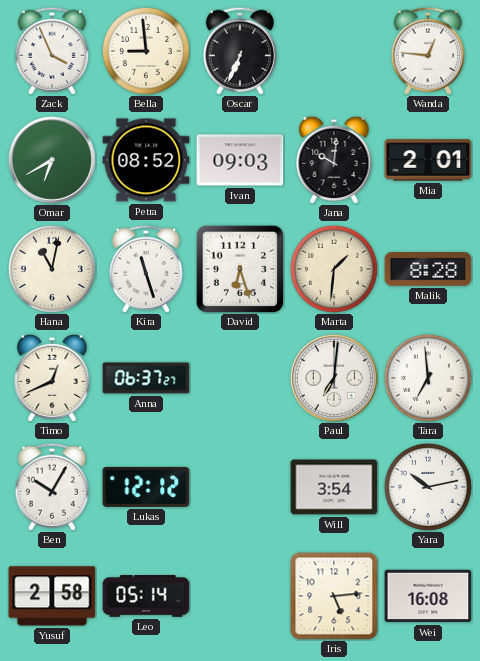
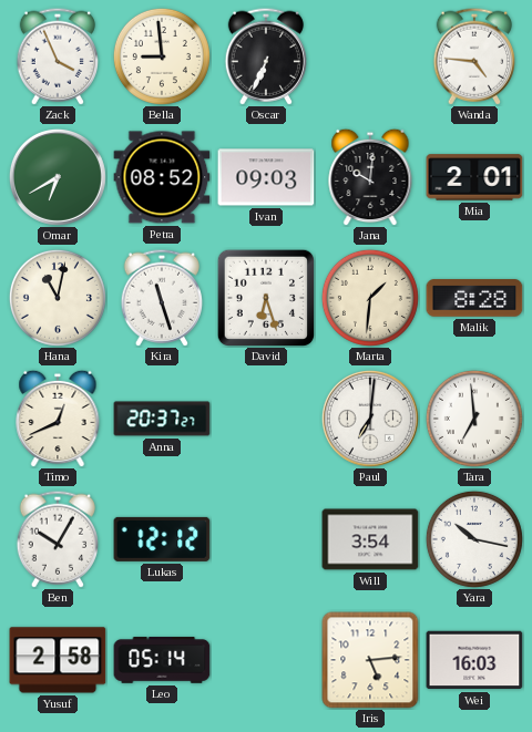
Wanda: 12:46 -> 4:46
Anna: 06:37 -> 20:37
Yara: 10:13 -> 10:17
Wei: 16:08 -> 16:03
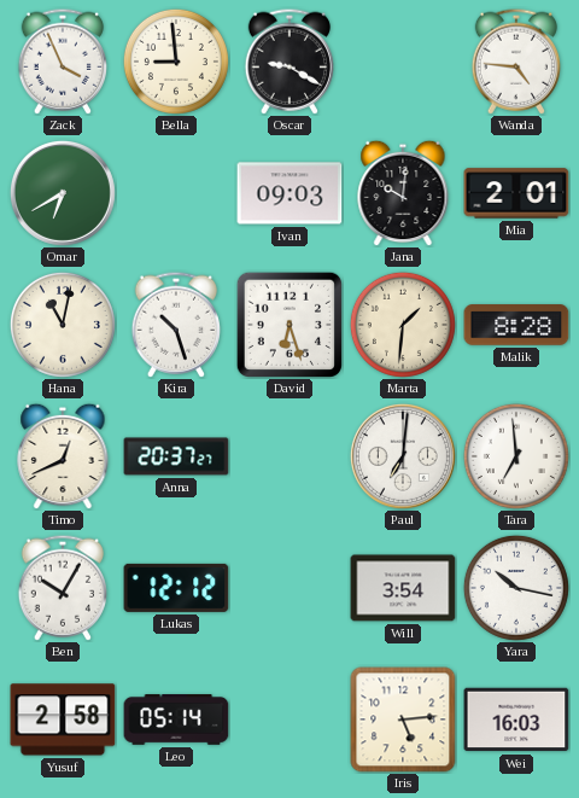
Oscar: 6:34 -> 9:20
Petra: 08:52 -> none
Kira: 11:27 -> 10:27
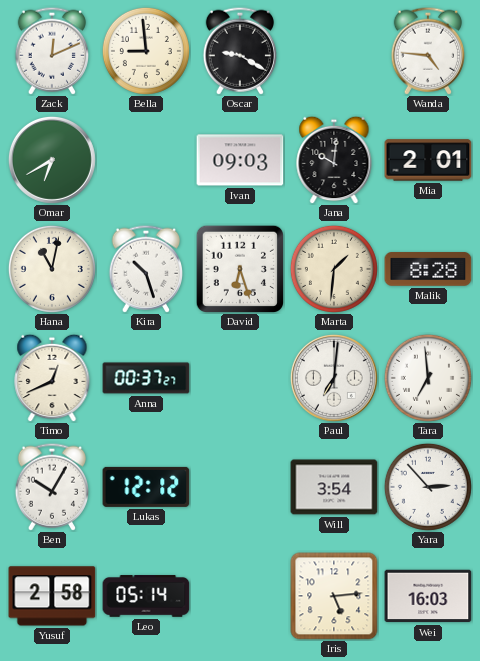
Zack: 3:56 -> 12:11
Anna: 20:37 -> 00:37
Yara: 10:17 -> 2:53
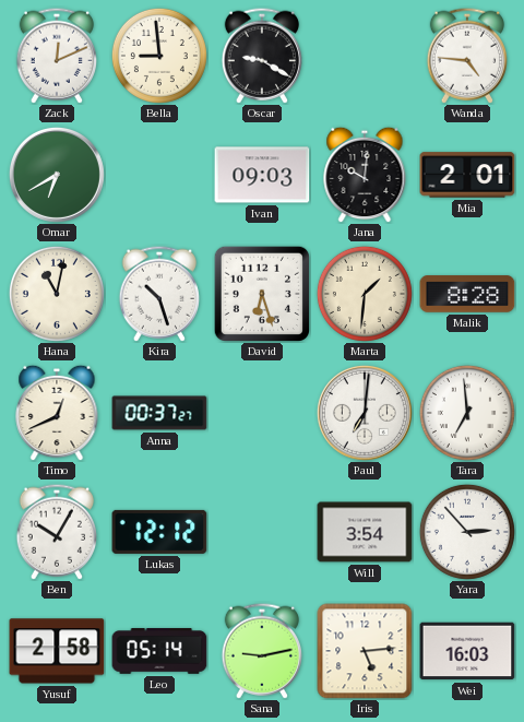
Sana: none -> 9:13
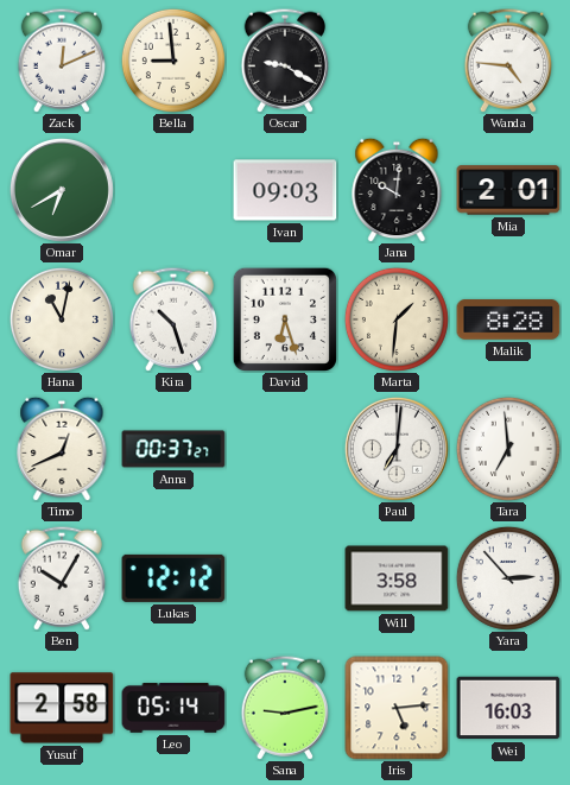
Will: 3:54 -> 3:58
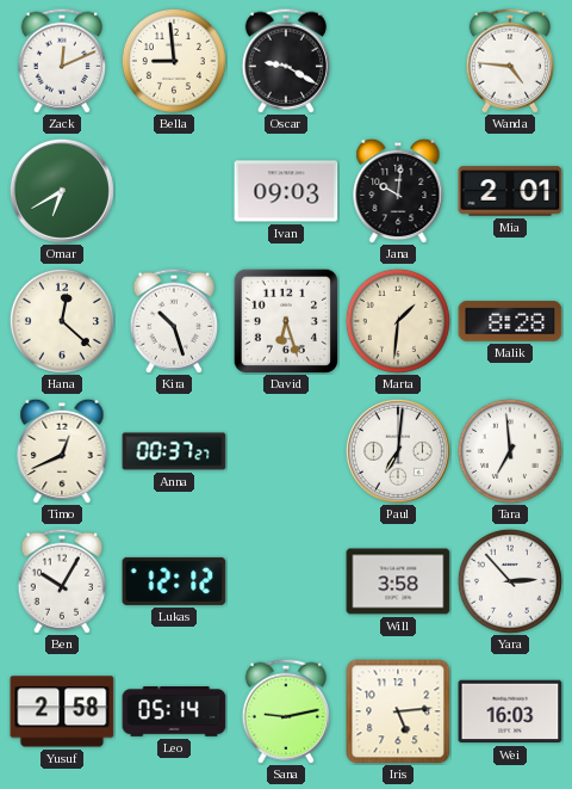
Hana: 11:02 -> 12:22
